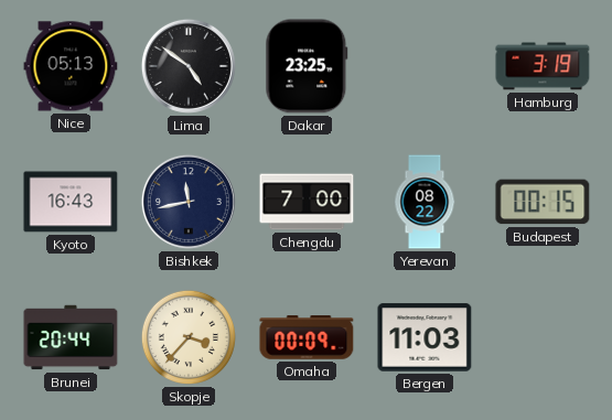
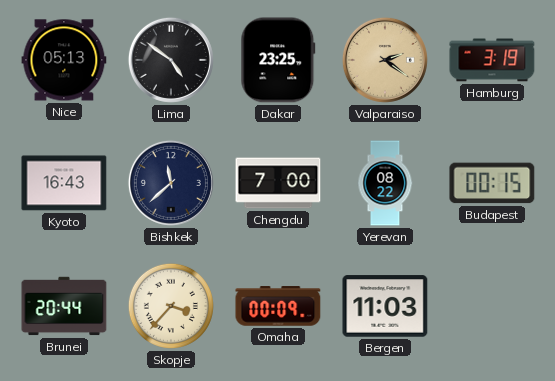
Valparaiso: none -> 2:21
Bishkek: 11:43 -> 11:38
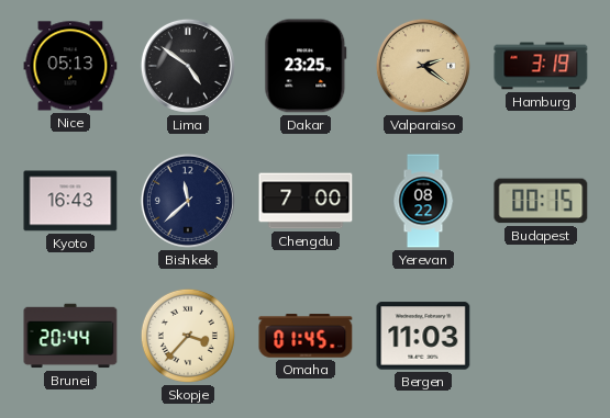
Omaha: 00:09 -> 01:45
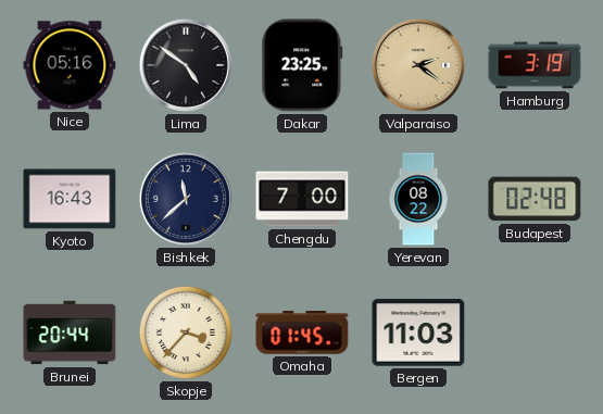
Nice: 05:13 -> 05:16
Budapest: 00:15 -> 02:48
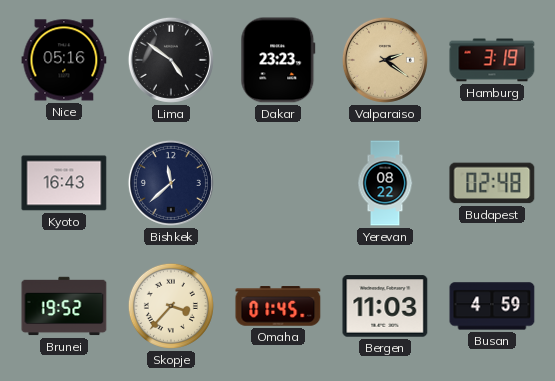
Dakar: 23:25 -> 23:23
Chengdu: 7:00 -> none
Brunei: 20:44 -> 19:52
Busan: none -> 4:59
